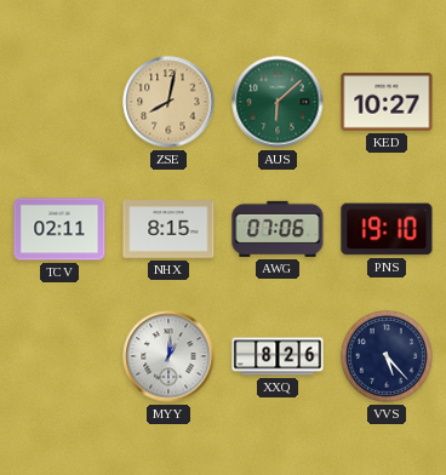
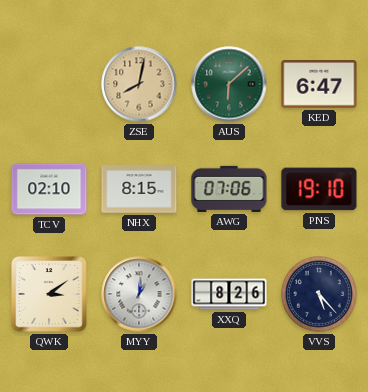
KED: 10:27 -> 6:47
TCV: 02:11 -> 02:10
QWK: none -> 3:09
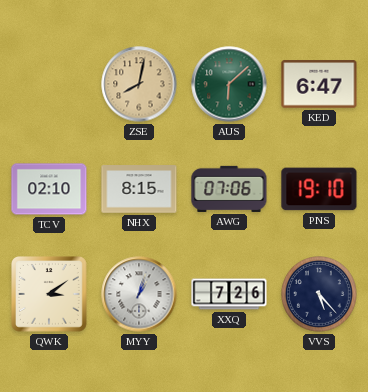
MYY: 1:01 -> 1:03
XXQ: 8:26 -> 7:26
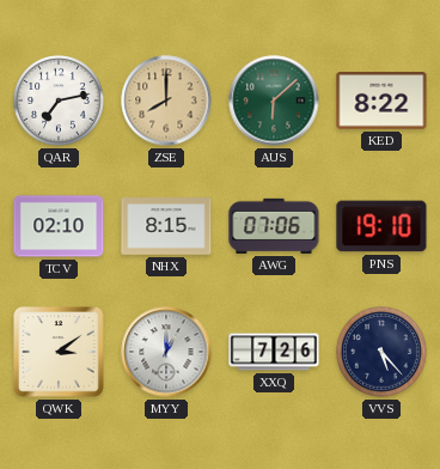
QAR: none -> 7:13
ZSE: 8:02 -> 8:00
KED: 6:47 -> 8:22
MYY: 1:03 -> 1:00
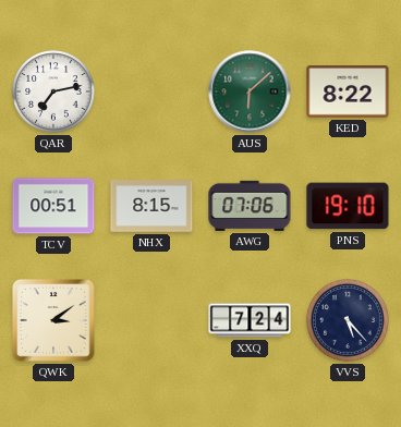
ZSE: 8:00 -> none
TCV: 02:10 -> 00:51
MYY: 1:00 -> none
XXQ: 7:26 -> 7:24
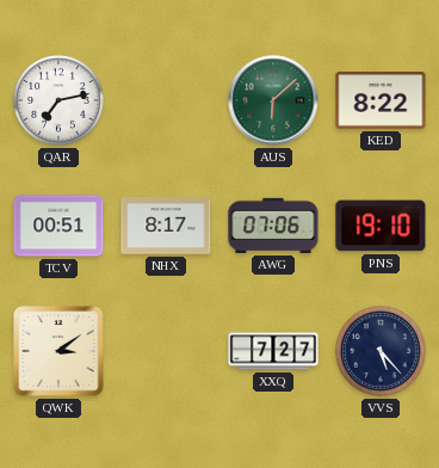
NHX: 8:15 -> 8:17
XXQ: 7:24 -> 7:27
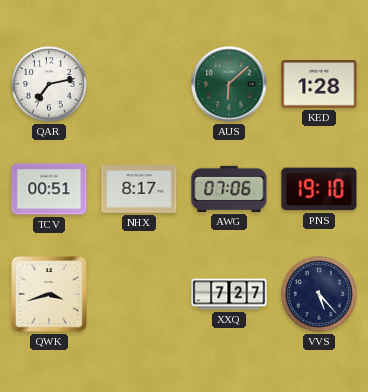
KED: 8:22 -> 1:28
QWK: 3:09 -> 3:42
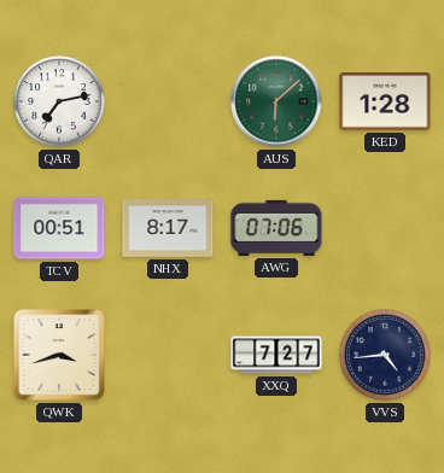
PNS: 19:10 -> none
VVS: 5:23 -> 4:44
